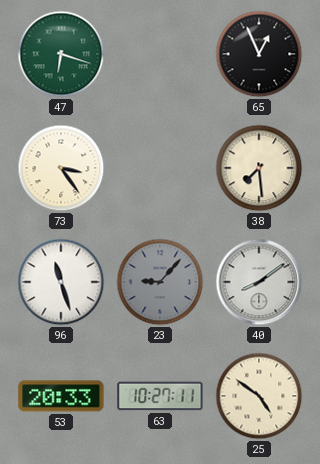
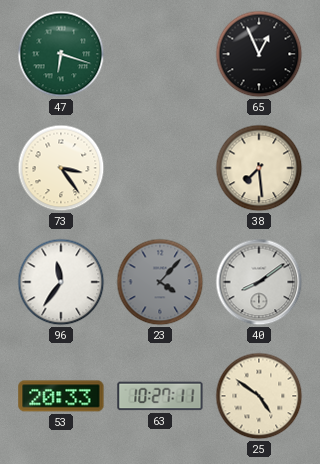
96: 11:27 -> 11:36
23: 9:07 -> 4:07
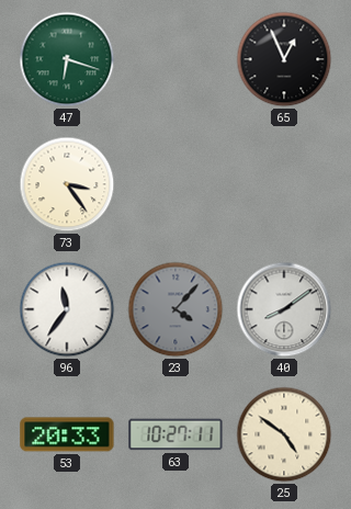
38: 7:29 -> none
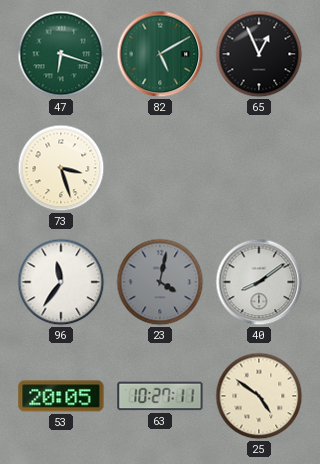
82: none -> 5:10
73: 3:24 -> 3:27
23: 4:07 -> 4:02
53: 20:33 -> 20:05
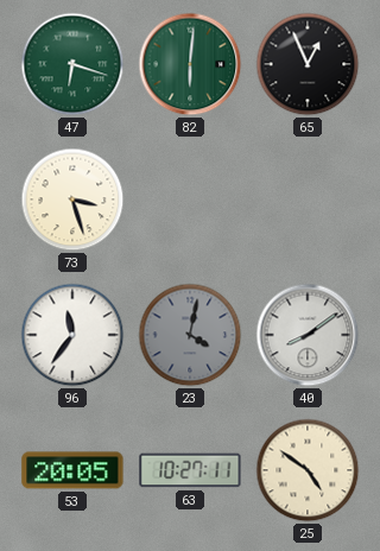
82: 5:10 -> 6:01
